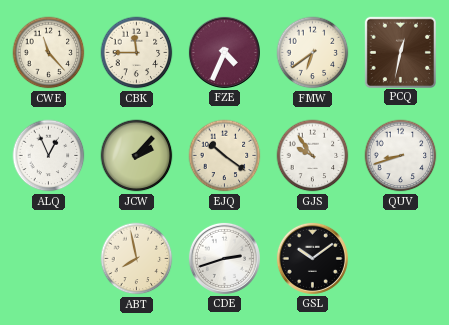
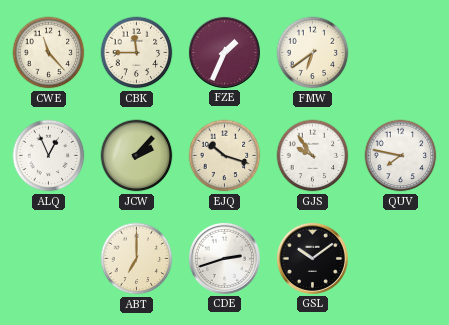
FZE: 4:34 -> 1:34
PCQ: 12:32 -> none
EJQ: 10:21 -> 10:18
QUV: 8:42 -> 7:47
ABT: 7:58 -> 7:00
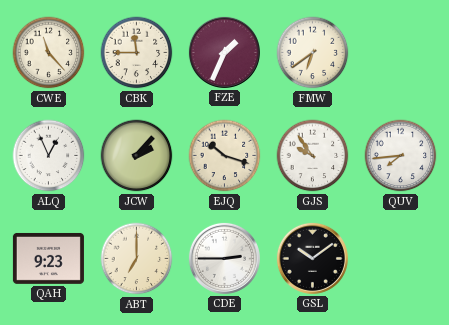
QUV: 7:47 -> 7:44
QAH: none -> 9:23
CDE: 2:42 -> 2:45
